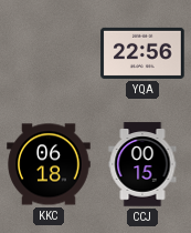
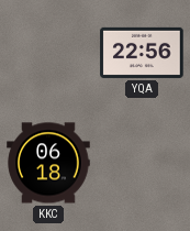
CCJ: 00:15 -> none
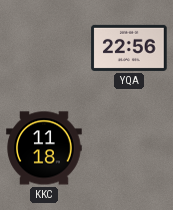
KKC: 06:18 -> 11:18
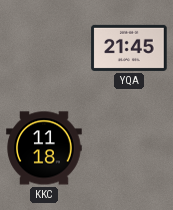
YQA: 22:56 -> 21:45
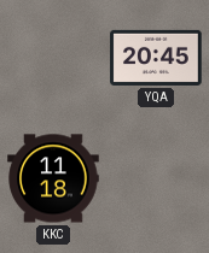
YQA: 21:45 -> 20:45
